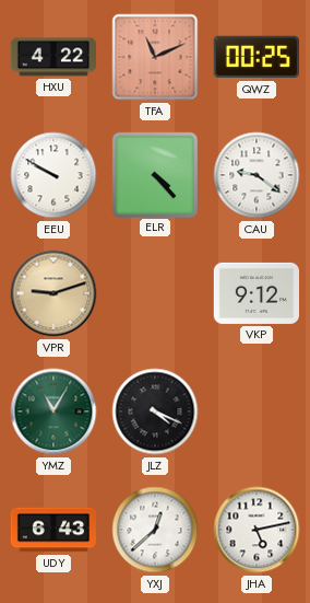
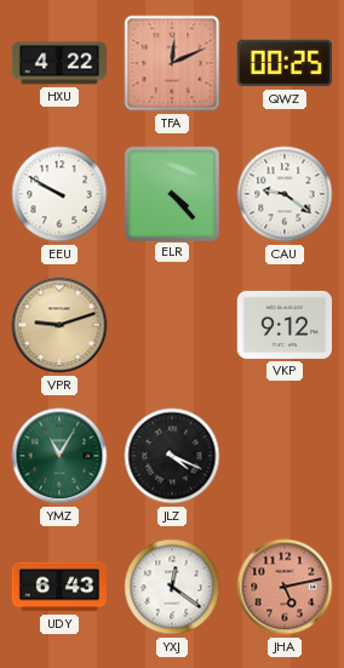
TFA: 11:11 -> 12:11
YXJ: 12:38 -> 12:21
JHA dial: white -> salmon
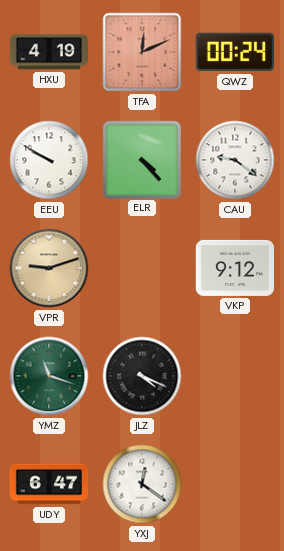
HXU: 4:22 -> 4:19
QWZ: 00:25 -> 00:24
YMZ: 11:05 -> 11:18
UDY: 6:43 -> 6:47
JHA: 5:13 -> none
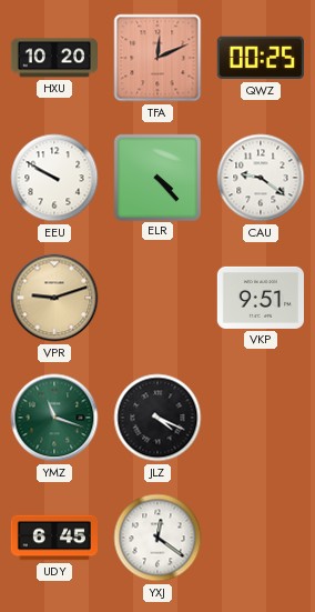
HXU: 4:19 -> 10:20
QWZ: 00:24 -> 00:25
VKP: 9:12 -> 9:51
UDY: 6:47 -> 6:45
